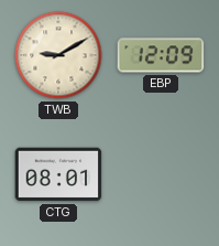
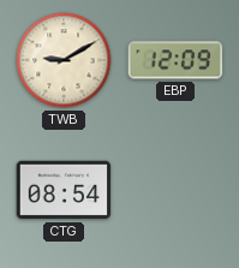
CTG: 08:01 -> 08:54
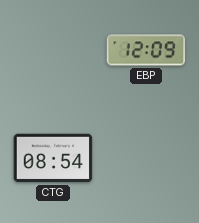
TWB: 9:10 -> none
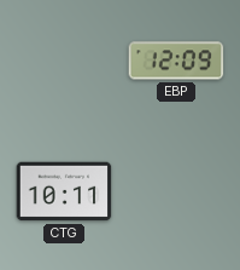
CTG: 08:54 -> 10:11
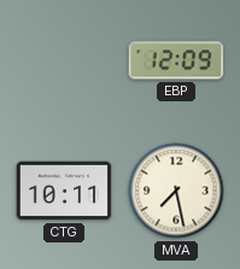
MVA: none -> 7:28
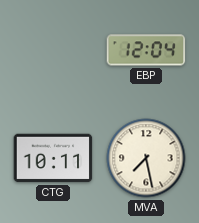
EBP: 12:09 -> 12:04
